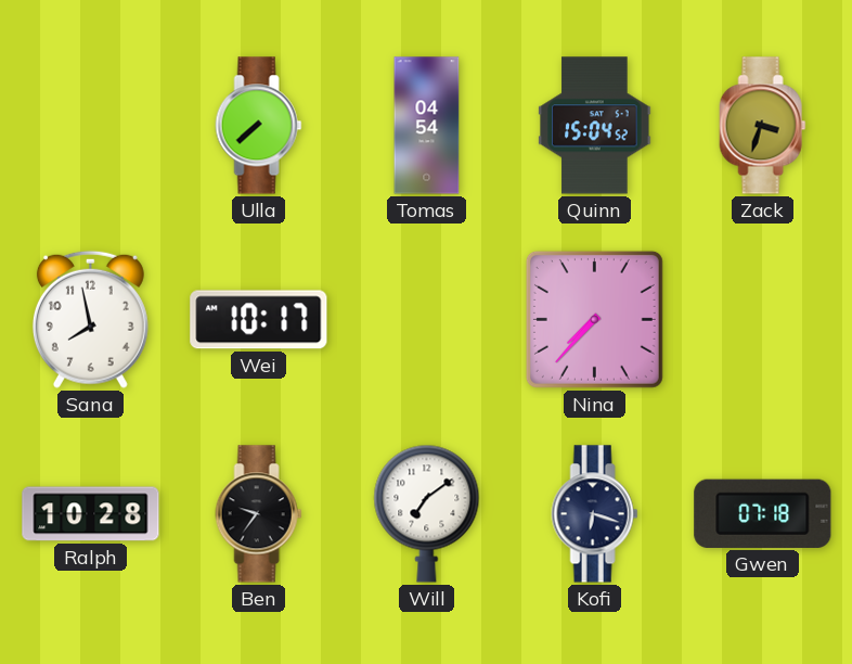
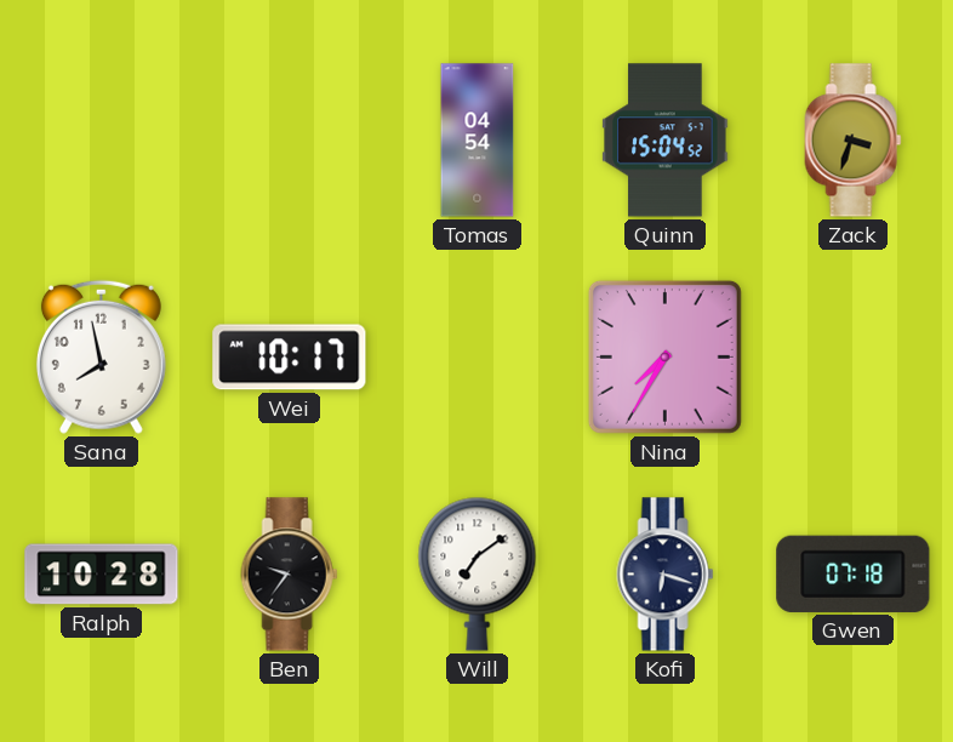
Ulla: 7:38 -> none
Nina: 7:37 -> 7:35
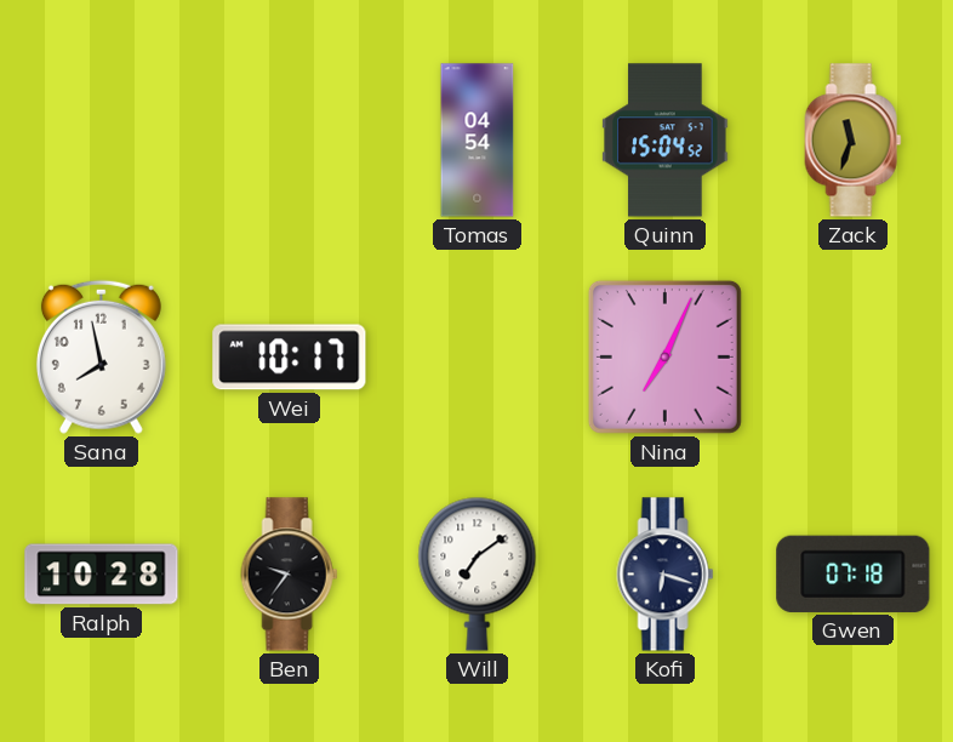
Zack: 3:33 -> 11:33
Nina: 7:35 -> 7:04
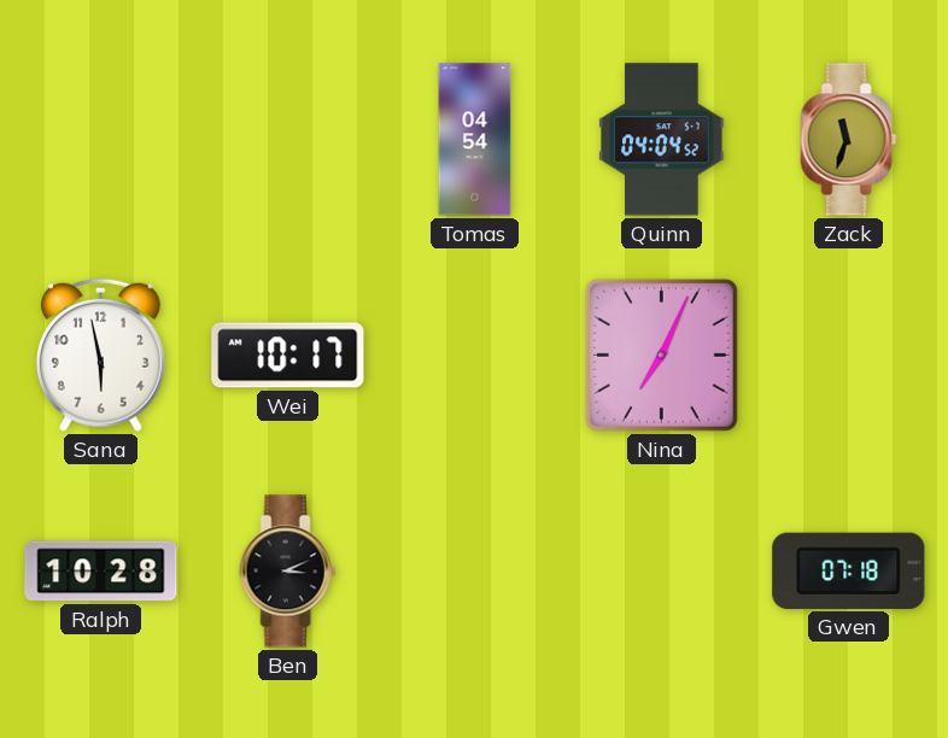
Quinn: 15:04 -> 04:04
Sana: 7:58 -> 5:58
Ben: 9:36 -> 3:11
Will: 7:09 -> none
Kofi: 6:18 -> none
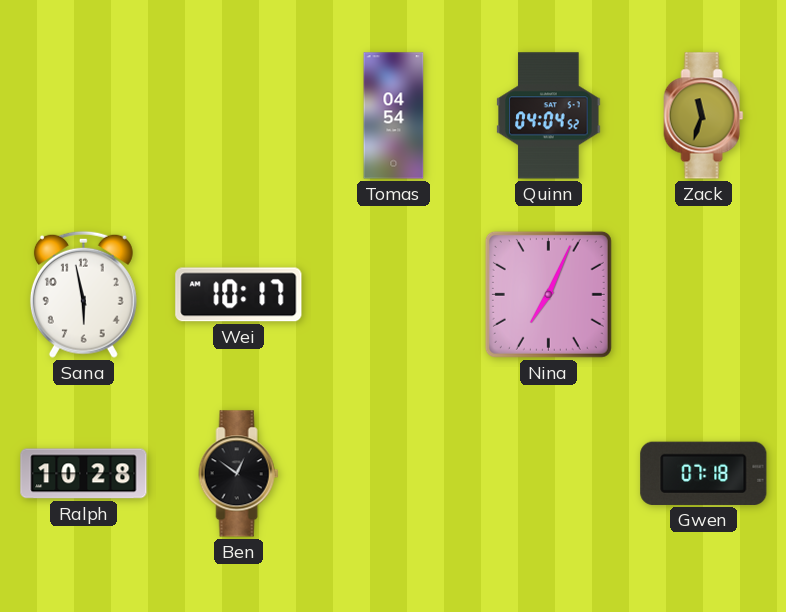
Ben: 3:11 -> 12:51
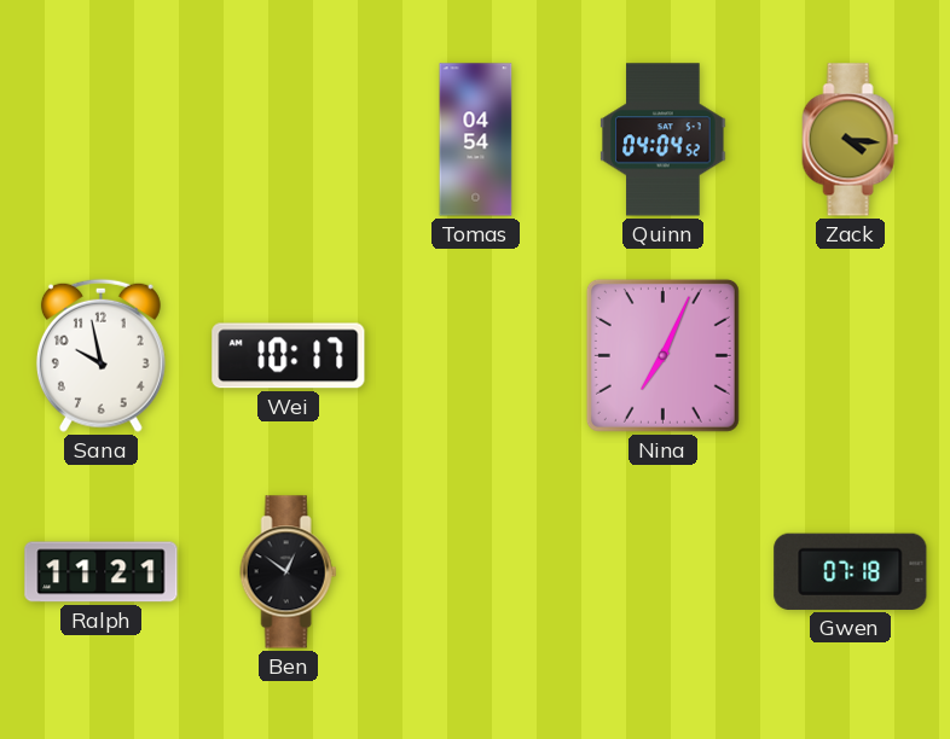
Zack: 11:33 -> 4:16
Sana: 5:58 -> 9:58
Ralph: 10:28 -> 11:21
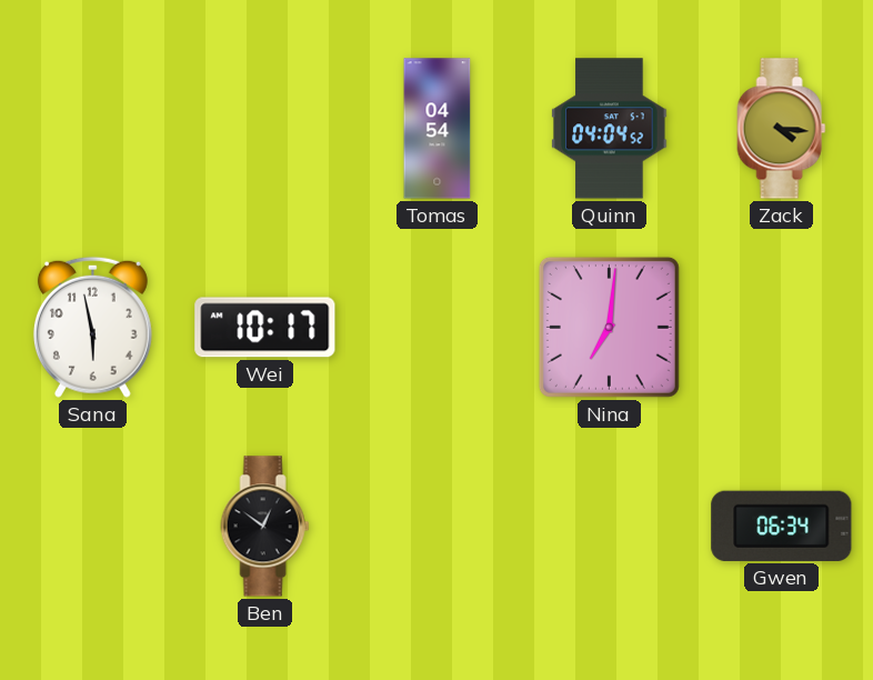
Sana: 9:58 -> 5:58
Nina: 7:04 -> 7:01
Ralph: 11:21 -> none
Gwen: 07:18 -> 06:34
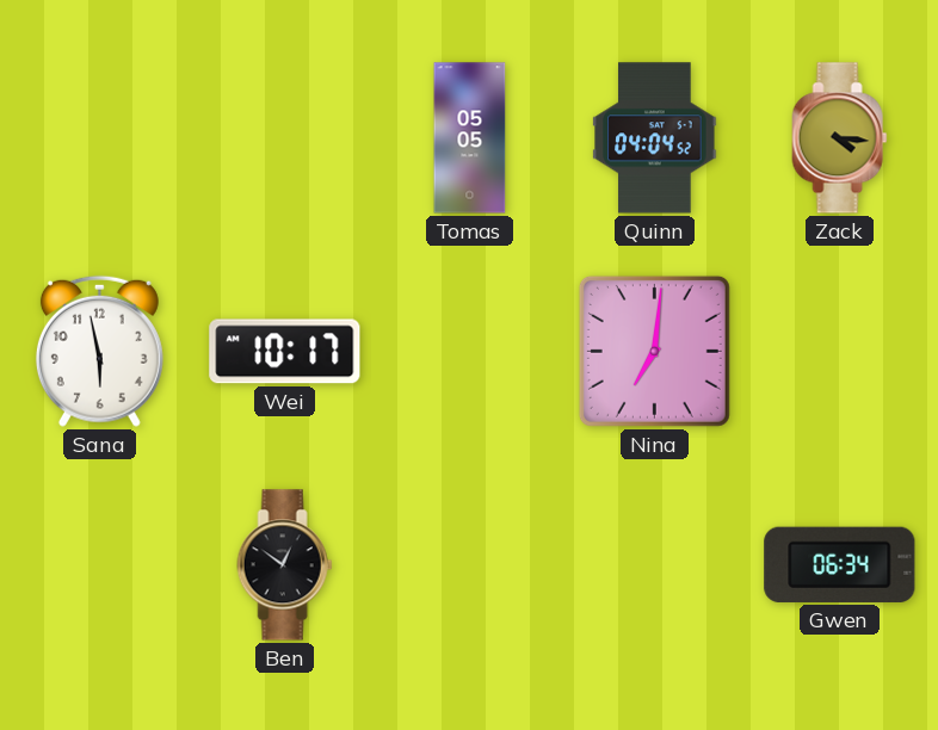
Tomas: 04:54 -> 05:05
